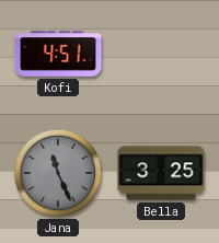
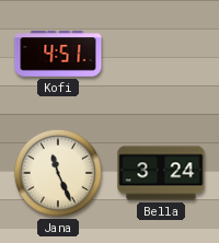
Jana dial: grey -> cream
Bella: 3:25 -> 3:24
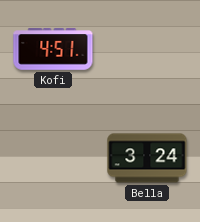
Jana: 11:26 -> none
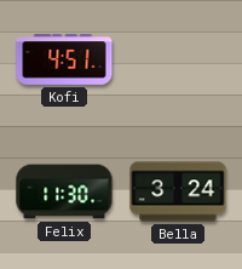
Felix: none -> 11:30
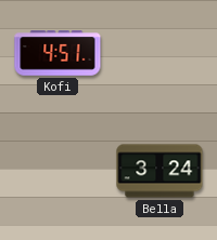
Felix: 11:30 -> none
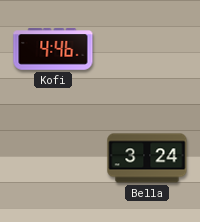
Kofi: 4:51 -> 4:46
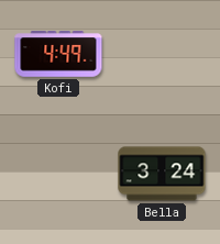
Kofi: 4:46 -> 4:49
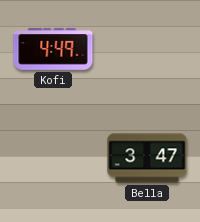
Bella: 3:24 -> 3:47
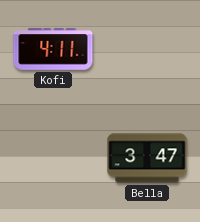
Kofi: 4:49 -> 4:11
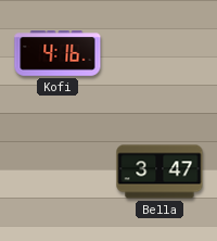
Kofi: 4:11 -> 4:16
